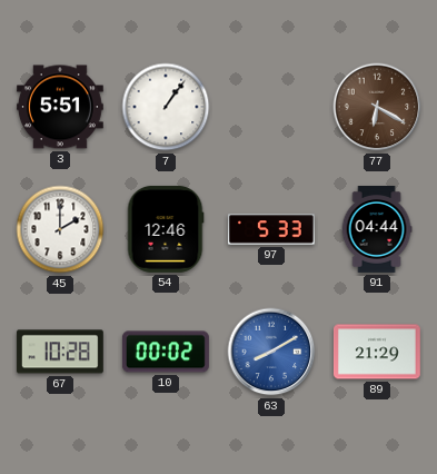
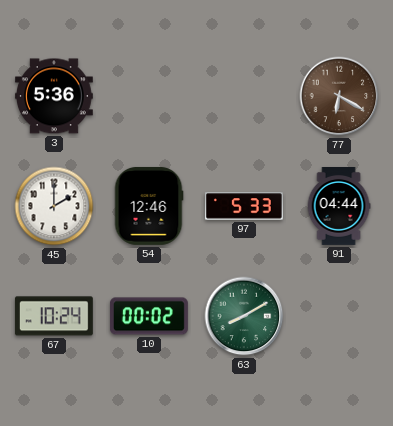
3: 5:51 -> 5:36
7: 1:06 -> none
67: 10:28 -> 10:24
63 dial: blue -> green
89: 21:29 -> none
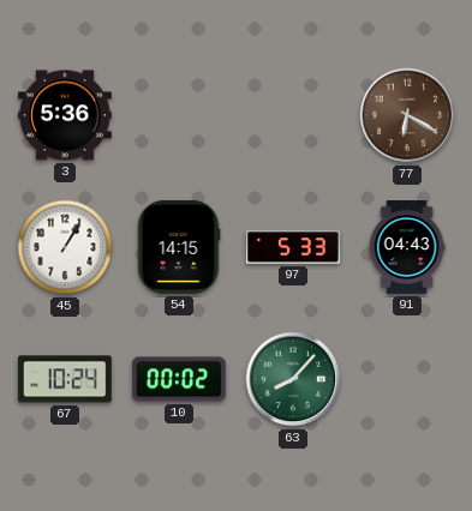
45: 2:00 -> 1:05
54: 12:46 -> 14:15
91: 04:44 -> 04:43
63: 8:10 -> 8:07
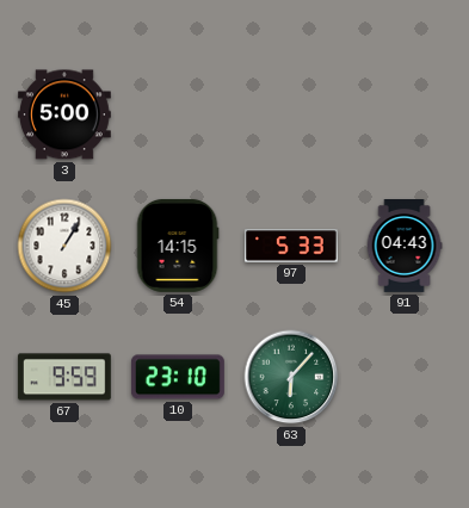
3: 5:36 -> 5:00
77: 6:20 -> none
67: 10:24 -> 9:59
10: 00:02 -> 23:10
63: 8:07 -> 6:07
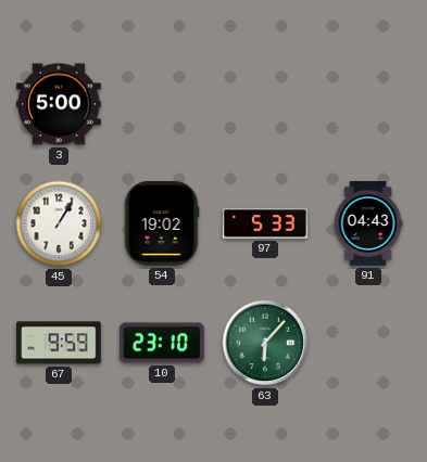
54: 14:15 -> 19:02
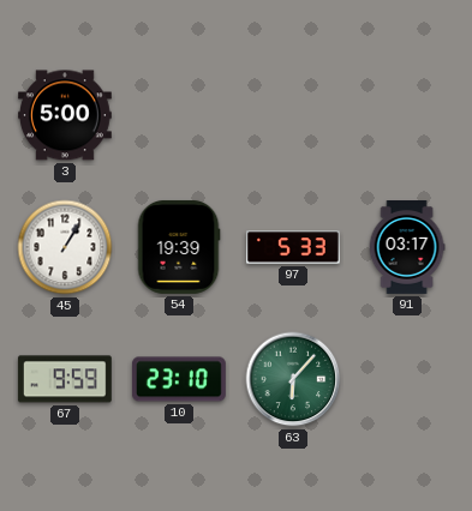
54: 19:02 -> 19:39
91: 04:43 -> 03:17
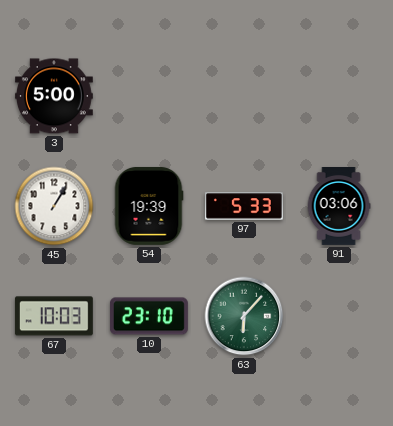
91: 03:17 -> 03:06
67: 9:59 -> 10:03
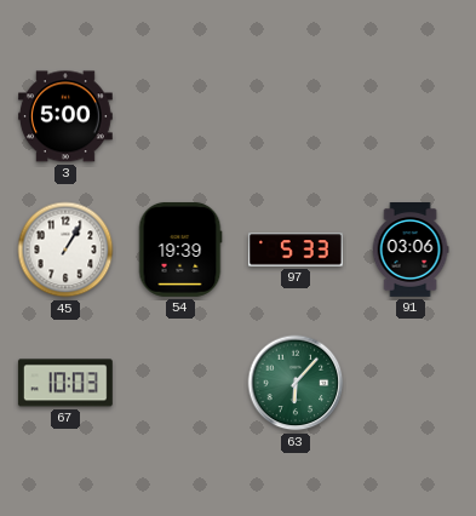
10: 23:10 -> none
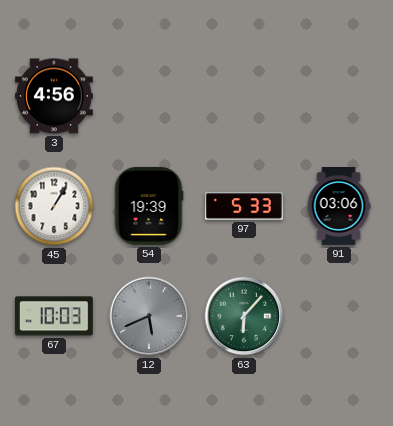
3: 5:00 -> 4:56
12: none -> 5:41
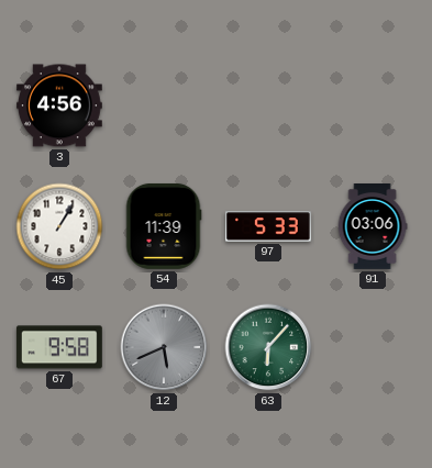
54: 19:39 -> 11:39
67: 10:03 -> 9:58
